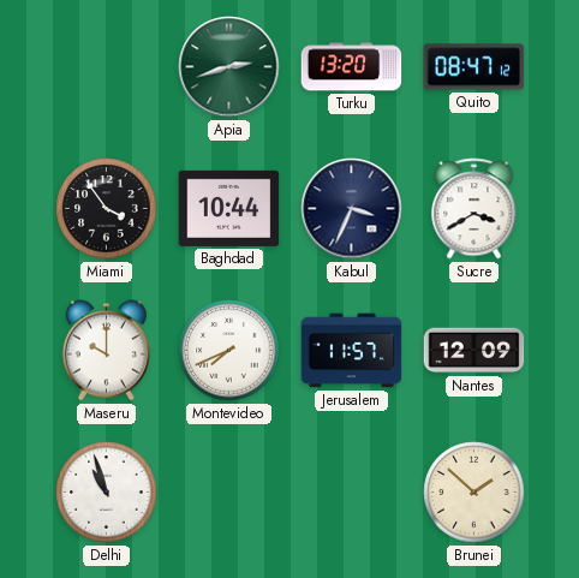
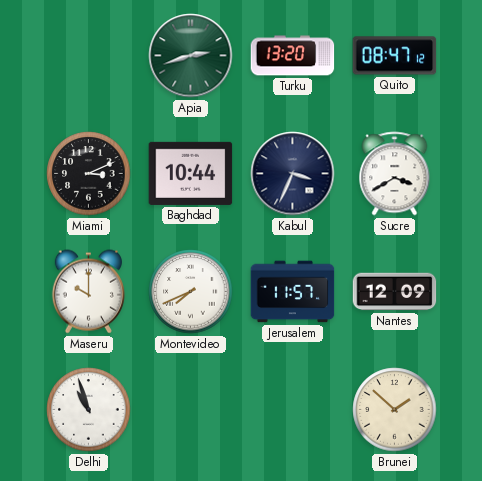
Miami: 3:54 -> 3:11
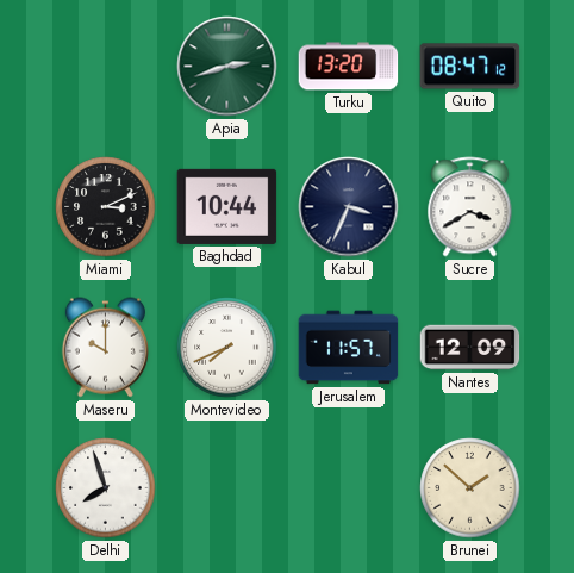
Delhi: 10:57 -> 7:57
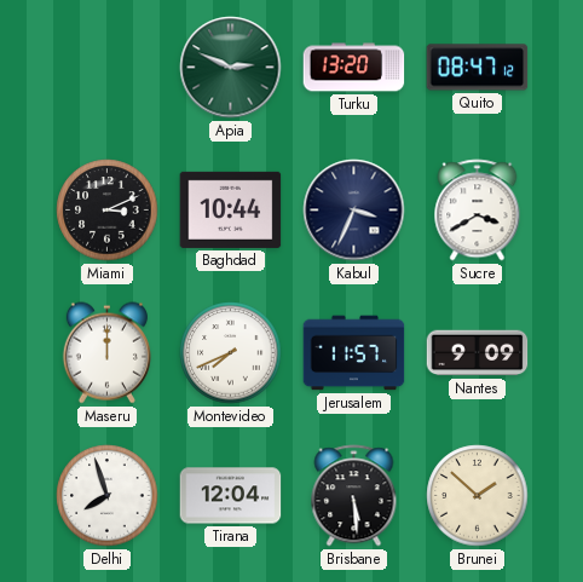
Apia: 2:42 -> 2:49
Maseru: 10:00 -> 12:00
Nantes: 12:09 -> 9:09
Tirana: none -> 12:04
Brisbane: none -> 5:29
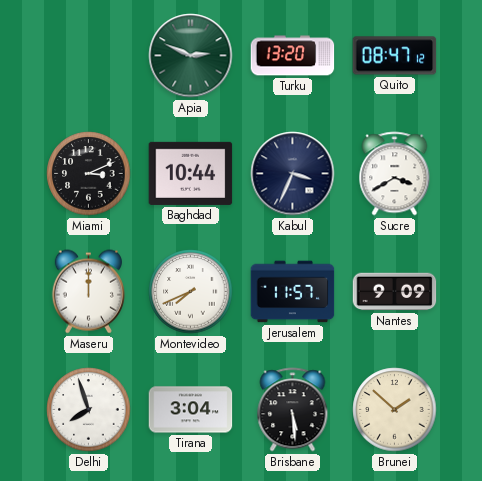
Tirana: 12:04 -> 3:04
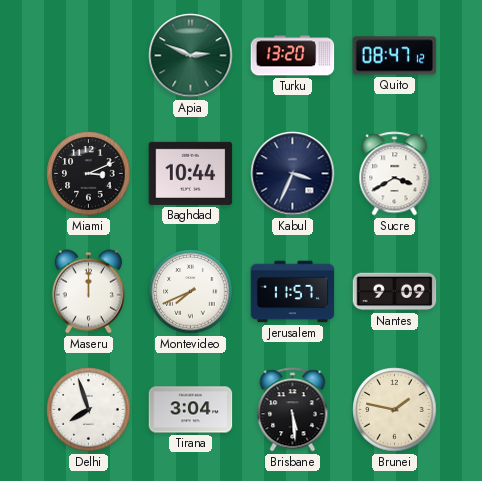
Brunei: 1:52 -> 1:47
